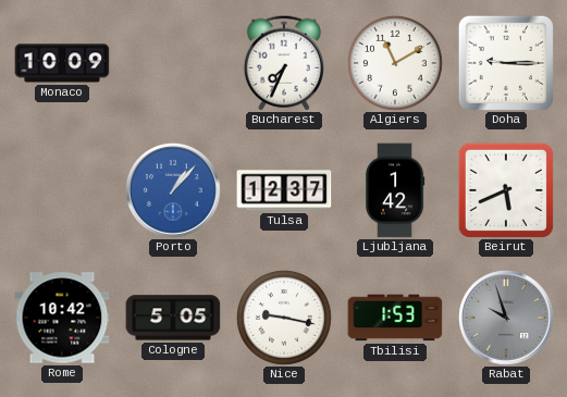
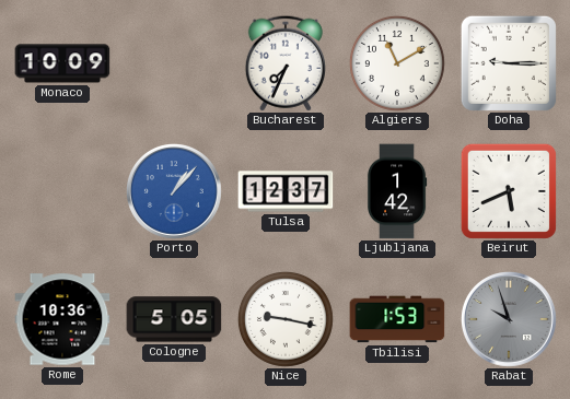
Rome: 10:42 -> 10:36
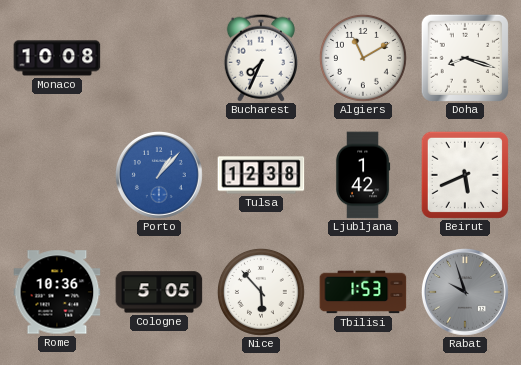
Monaco: 10:09 -> 10:08
Doha: 9:15 -> 8:18
Tulsa: 12:37 -> 12:38
Nice: 9:17 -> 5:53
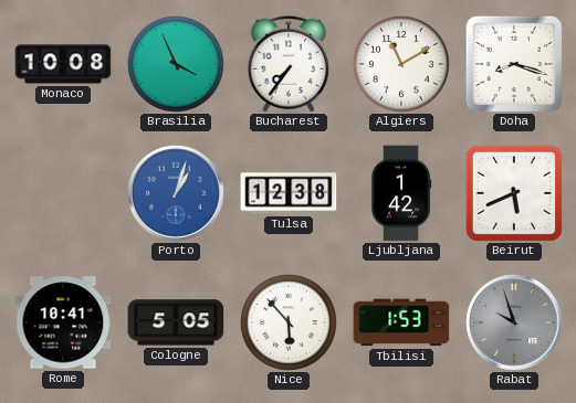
Brasilia: none -> 3:56
Bucharest: 7:34 -> 7:36
Porto: 1:07 -> 1:03
Rome: 10:36 -> 10:41
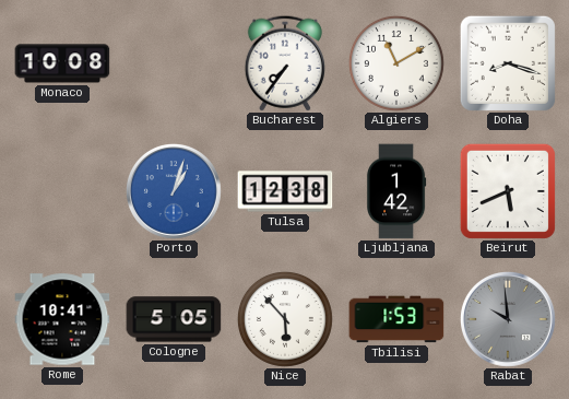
Brasilia: 3:56 -> none
Rabat: 9:57 -> 9:59
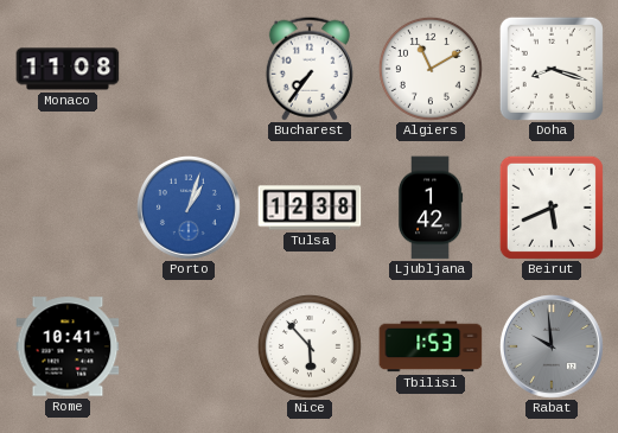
Monaco: 10:08 -> 11:08
Cologne: 5:05 -> none
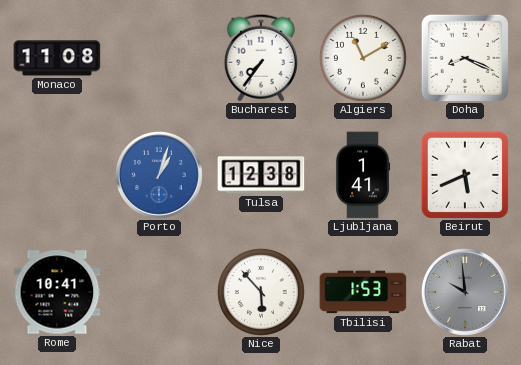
Doha: 8:18 -> 8:19
Ljubljana: 1:42 -> 1:41
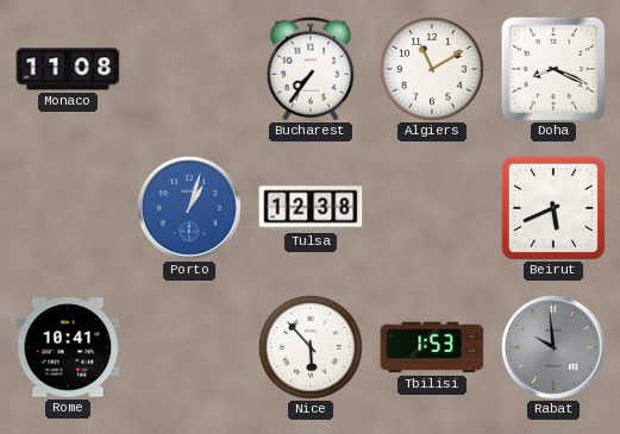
Ljubljana: 1:41 -> none
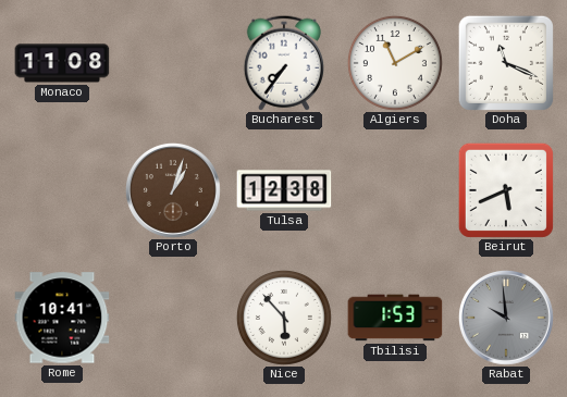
Doha: 8:19 -> 11:19
Porto dial: blue -> brown
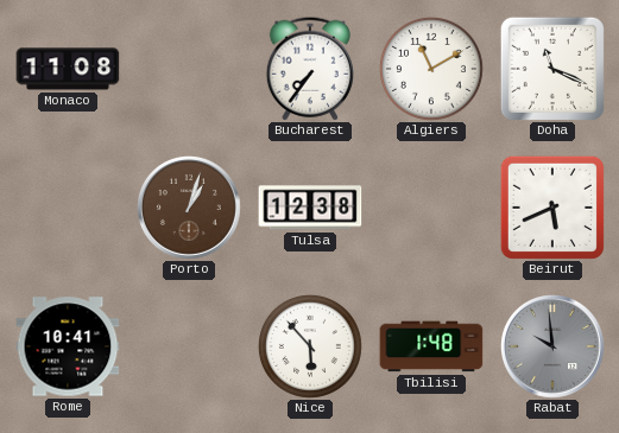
Tbilisi: 1:53 -> 1:48
